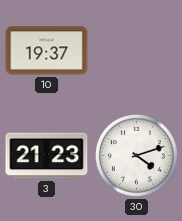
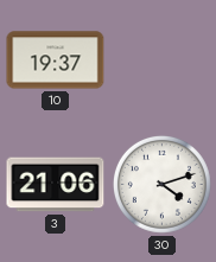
3: 21:23 -> 21:06
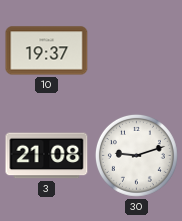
3: 21:06 -> 21:08
30: 4:12 -> 9:12
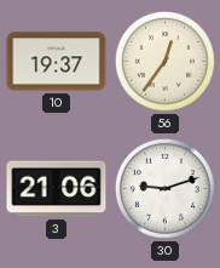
56: none -> 12:36
3: 21:08 -> 21:06
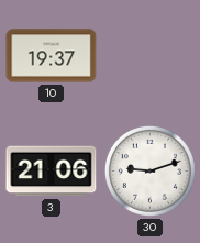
56: 12:36 -> none
